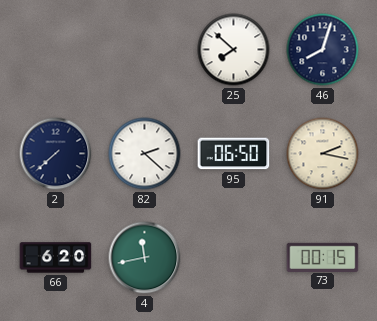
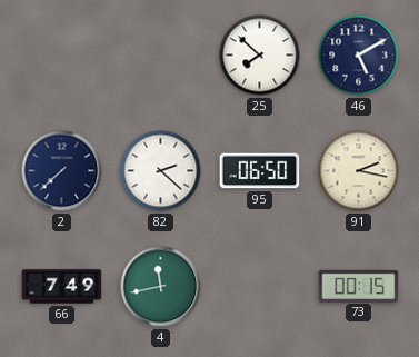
46: 8:03 -> 5:10
66: 6:20 -> 7:49
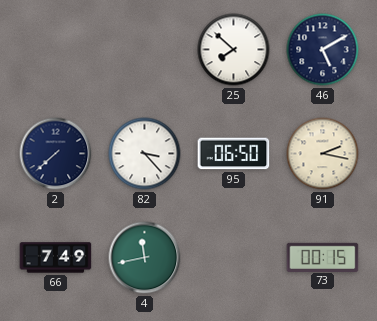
82: 2:22 -> 3:23
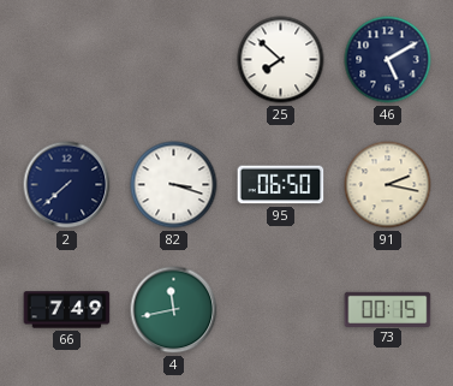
82: 3:23 -> 3:18
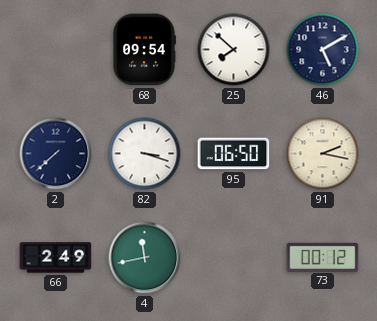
68: none -> 09:54
66: 7:49 -> 2:49
73: 00:15 -> 00:12
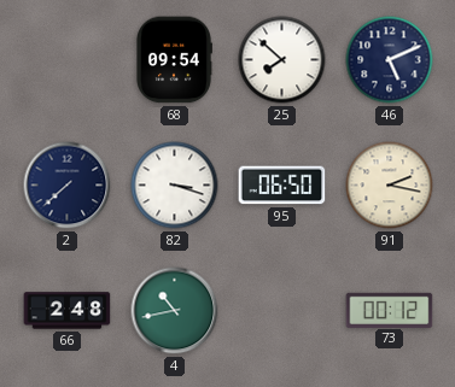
46: 5:10 -> 5:11
66: 2:49 -> 2:48
4: 11:43 -> 10:43
